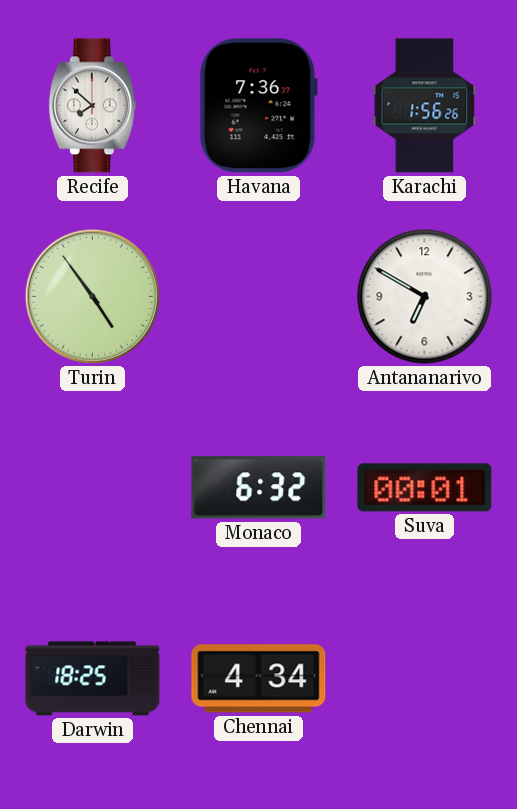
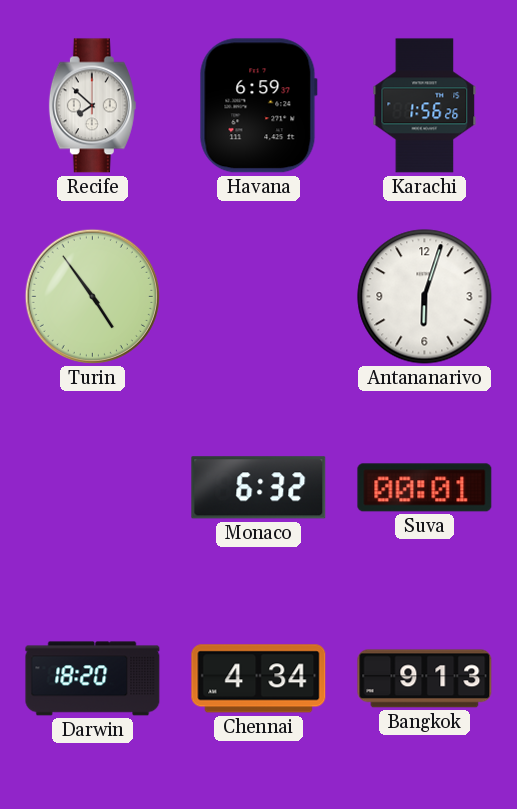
Havana: 7:36 -> 6:59
Antananarivo: 6:50 -> 6:03
Darwin: 18:25 -> 18:20
Bangkok: none -> 9:13
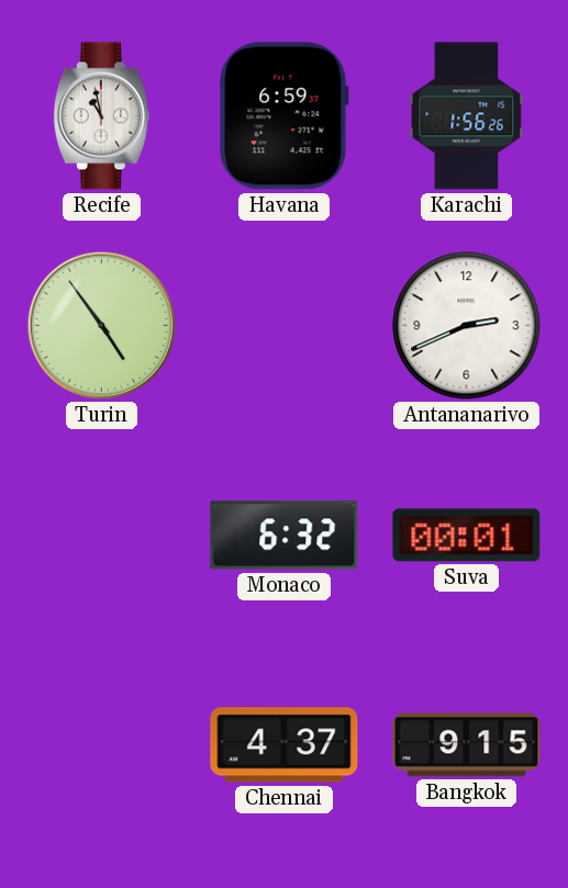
Recife: 7:52 -> 10:58
Antananarivo: 6:03 -> 2:41
Darwin: 18:20 -> none
Chennai: 4:34 -> 4:37
Bangkok: 9:13 -> 9:15
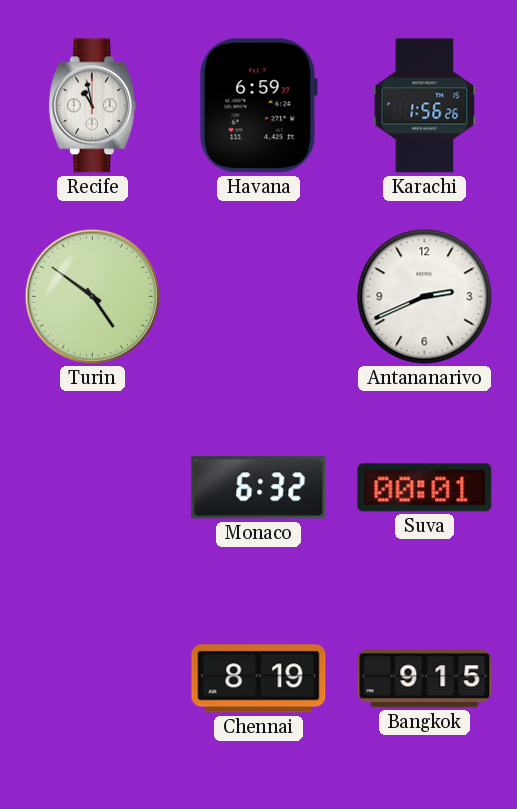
Turin: 4:54 -> 4:51
Chennai: 4:37 -> 8:19
